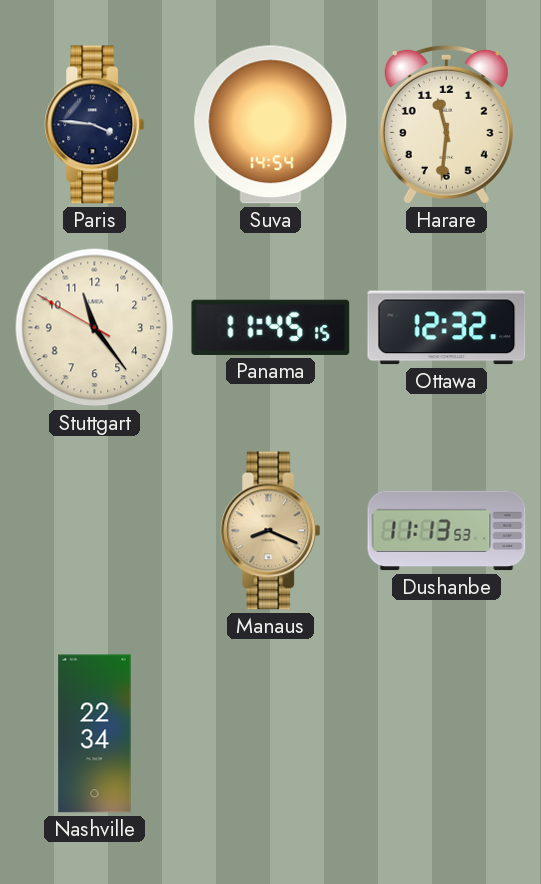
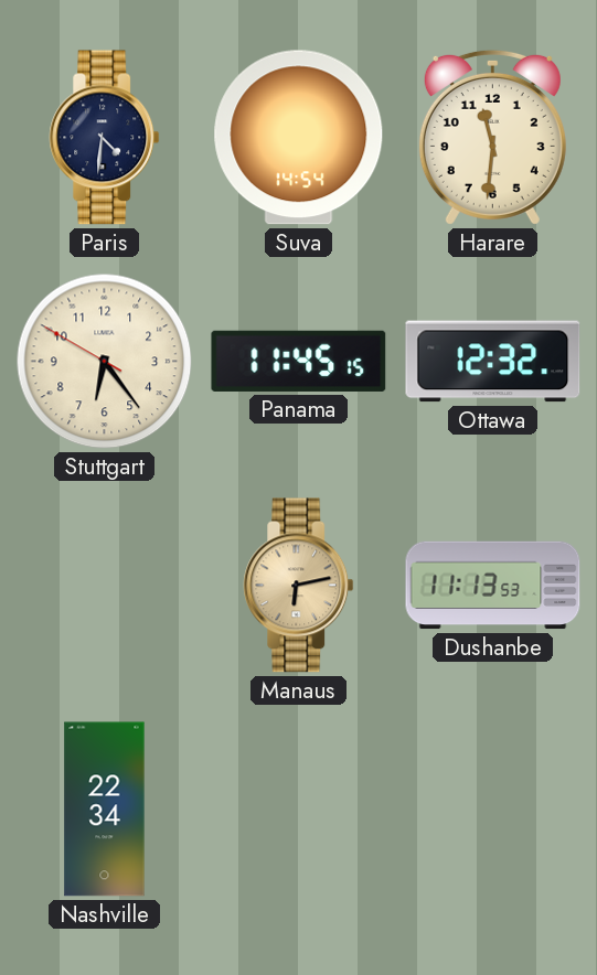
Paris: 3:46 -> 4:31
Stuttgart: 11:23 -> 6:23
Manaus: 8:19 -> 6:13
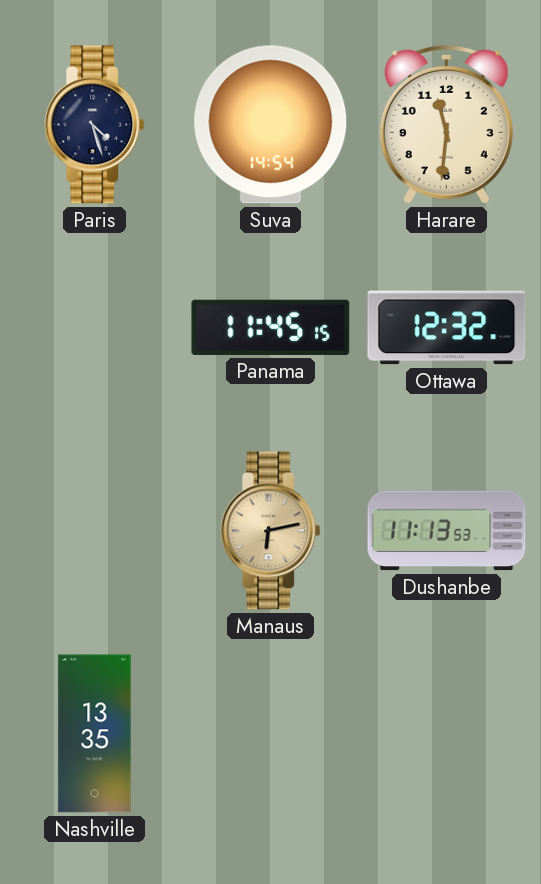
Paris: 4:31 -> 4:27
Stuttgart: 6:23 -> none
Nashville: 22:34 -> 13:35
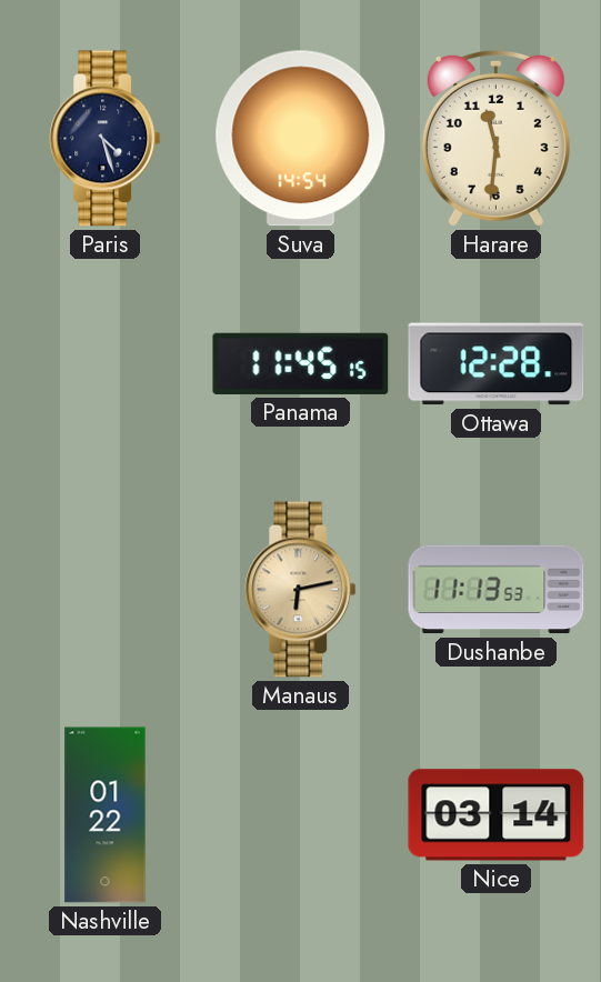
Ottawa: 12:32 -> 12:28
Nashville: 13:35 -> 01:22
Nice: none -> 03:14
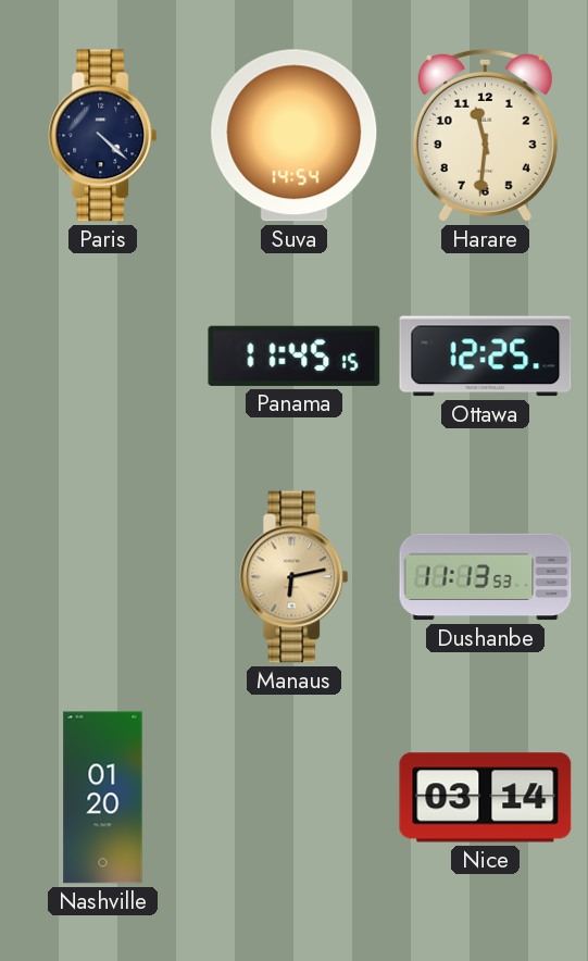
Paris: 4:27 -> 4:22
Ottawa: 12:28 -> 12:25
Nashville: 01:22 -> 01:20
